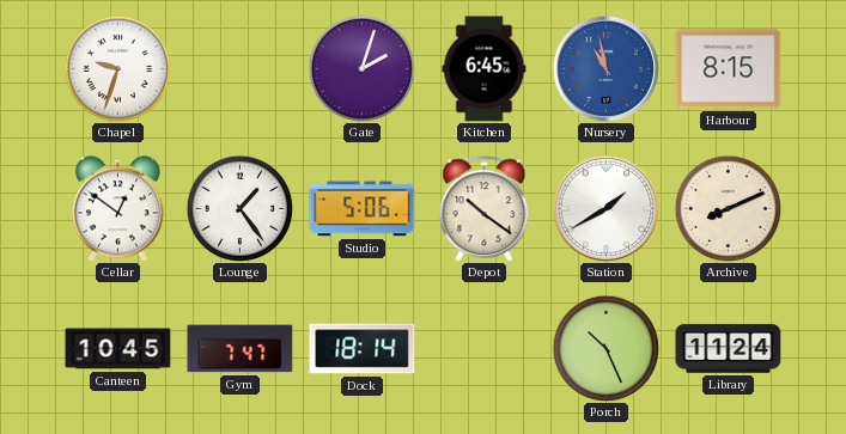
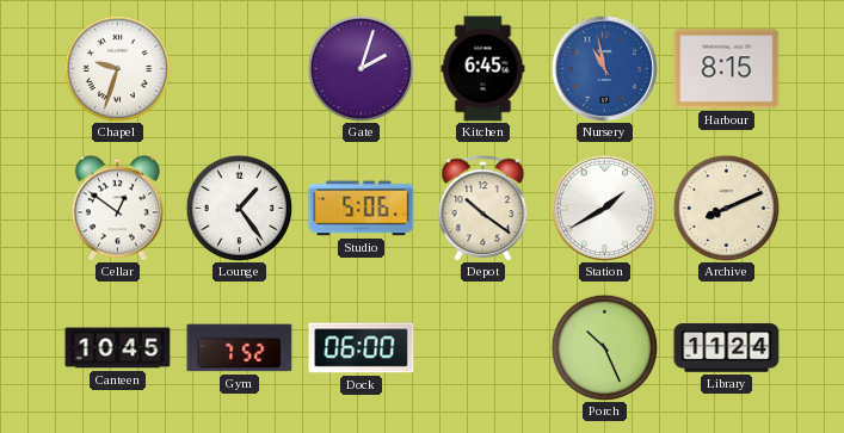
Gym: 7:47 -> 7:52
Dock: 18:14 -> 06:00
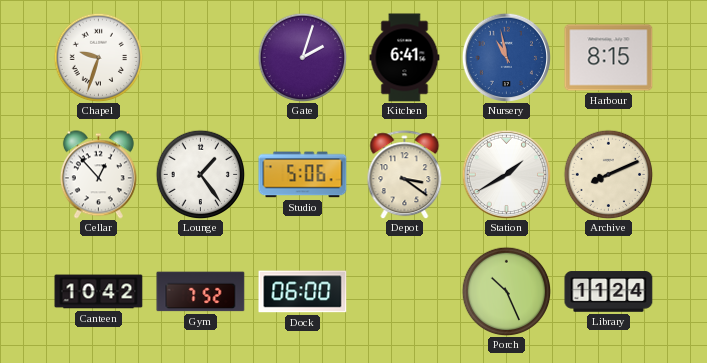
Kitchen: 6:45 -> 6:41
Cellar: 12:51 -> 12:53
Depot: 10:21 -> 3:21
Canteen: 10:45 -> 10:42
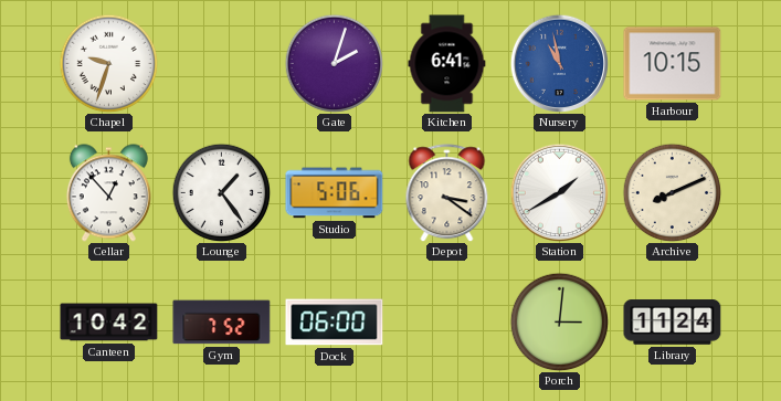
Harbour: 8:15 -> 10:15
Porch: 10:26 -> 3:01
